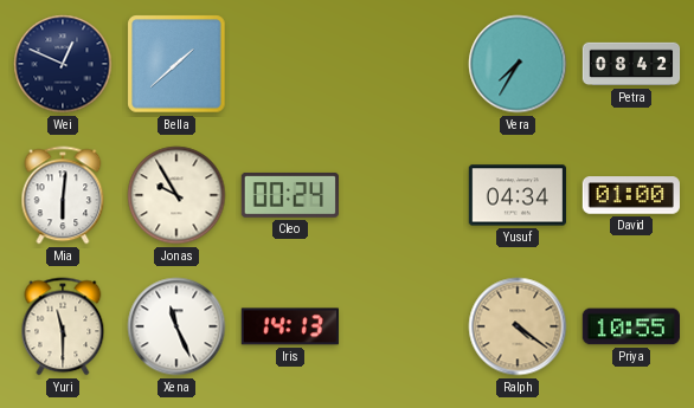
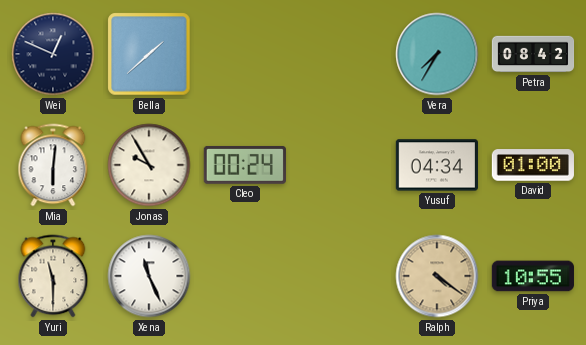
Iris: 14:13 -> none
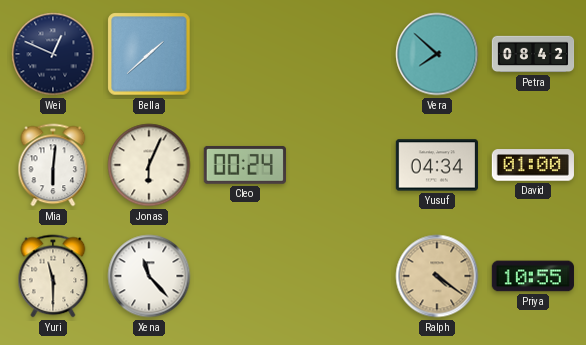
Vera: 7:35 -> 7:52
Jonas: 9:55 -> 6:04
Xena: 11:26 -> 11:23
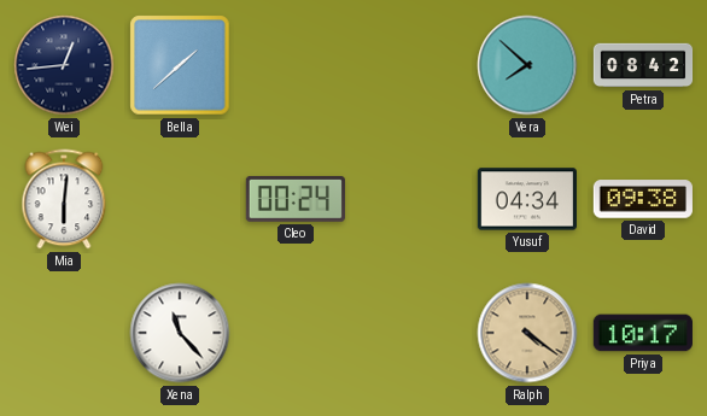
Wei: 12:49 -> 12:44
Jonas: 6:04 -> none
David: 01:00 -> 09:38
Yuri: 11:30 -> none
Priya: 10:55 -> 10:17
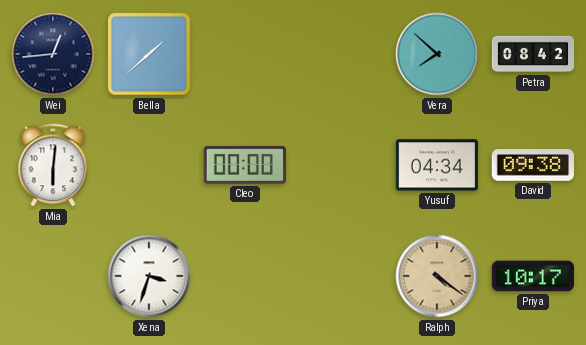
Cleo: 00:24 -> 00:00
Xena: 11:23 -> 3:33
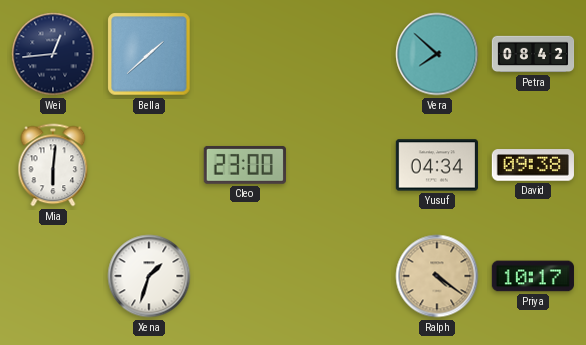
Cleo: 00:00 -> 23:00
Xena: 3:33 -> 1:33
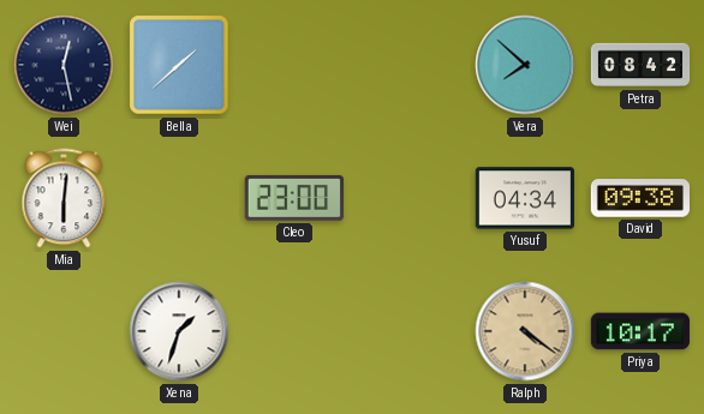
Wei: 12:44 -> 12:28
